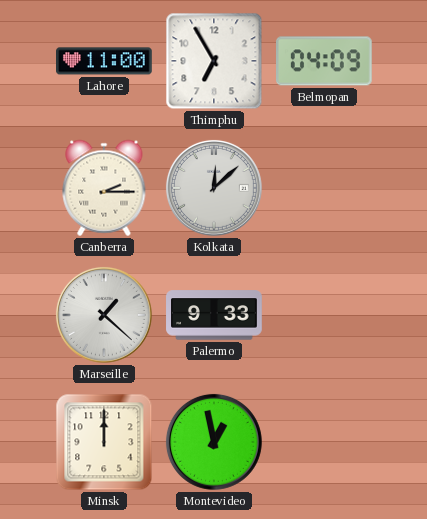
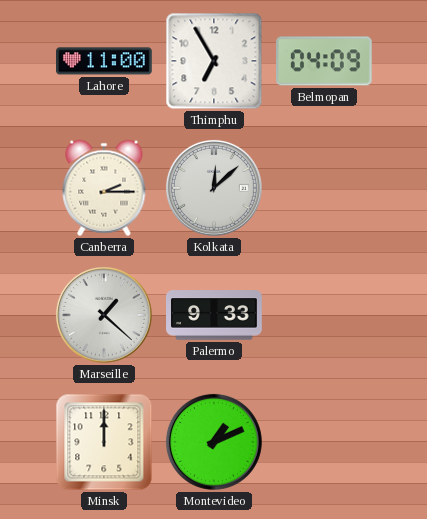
Montevideo: 12:58 -> 1:11
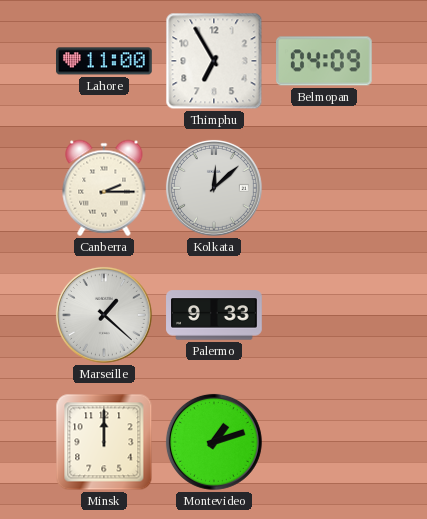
Montevideo: 1:11 -> 1:12
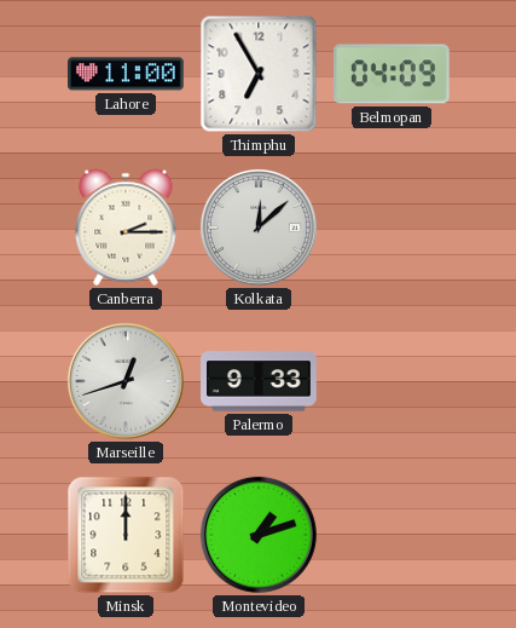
Marseille: 1:22 -> 12:42
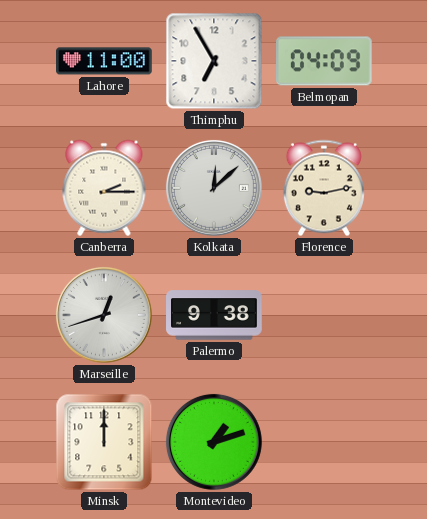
Florence: none -> 9:13
Palermo: 9:33 -> 9:38
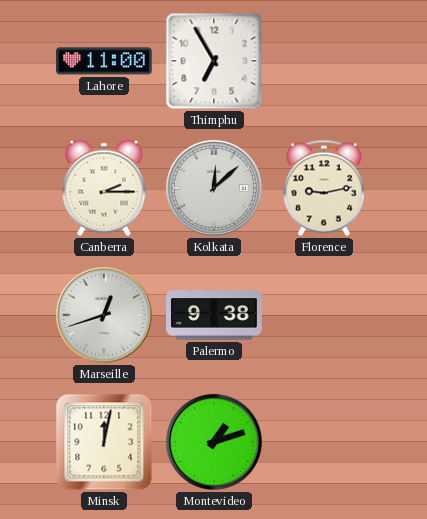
Belmopan: 04:09 -> none
Minsk: 12:00 -> 12:02
